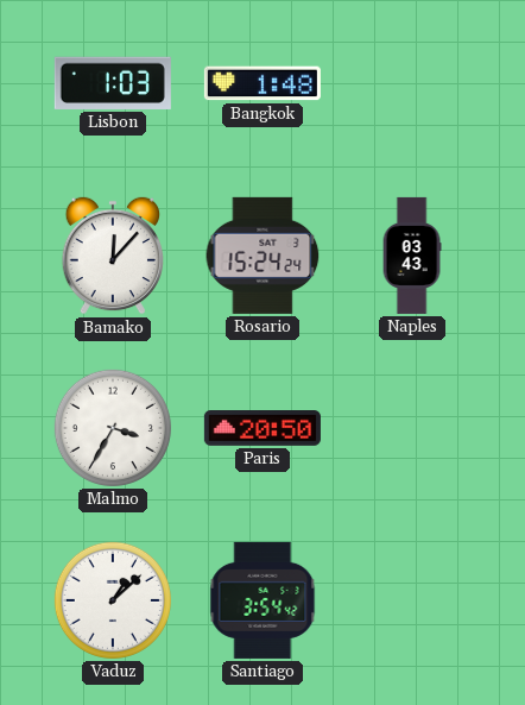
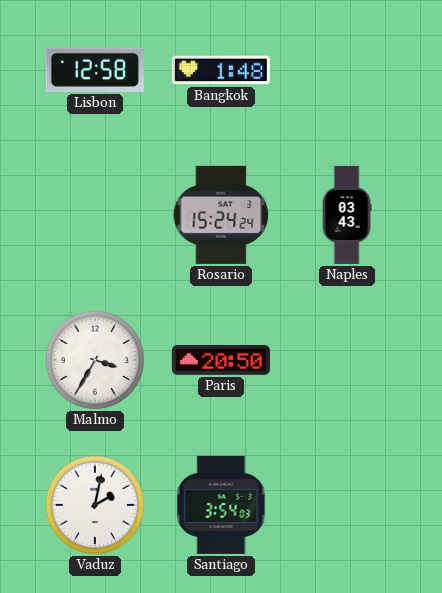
Lisbon: 1:03 -> 12:58
Bamako: 12:07 -> none
Vaduz: 1:08 -> 2:02
Santiago: 3:54:42 -> 3:54:03
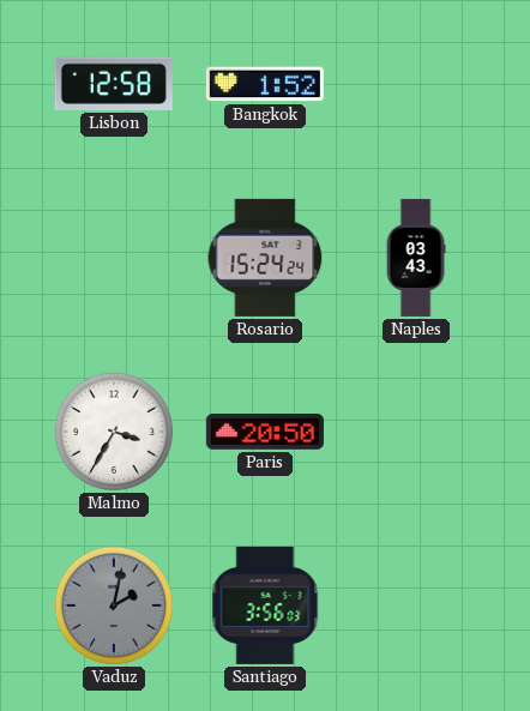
Bangkok: 1:48 -> 1:52
Vaduz dial: white -> grey
Santiago: 3:54 -> 3:56
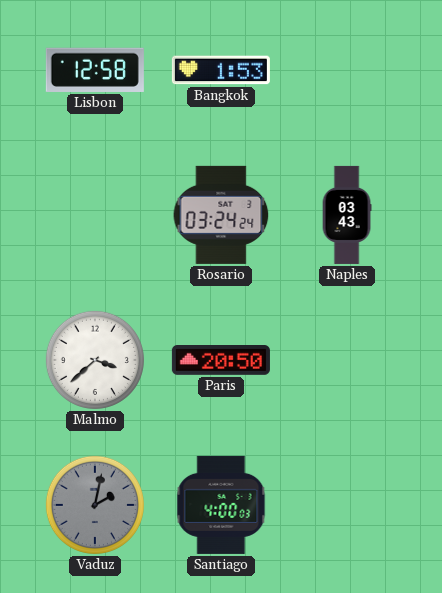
Bangkok: 1:52 -> 1:53
Rosario: 15:24 -> 03:24
Malmo: 3:35 -> 3:38
Santiago: 3:56 -> 4:00
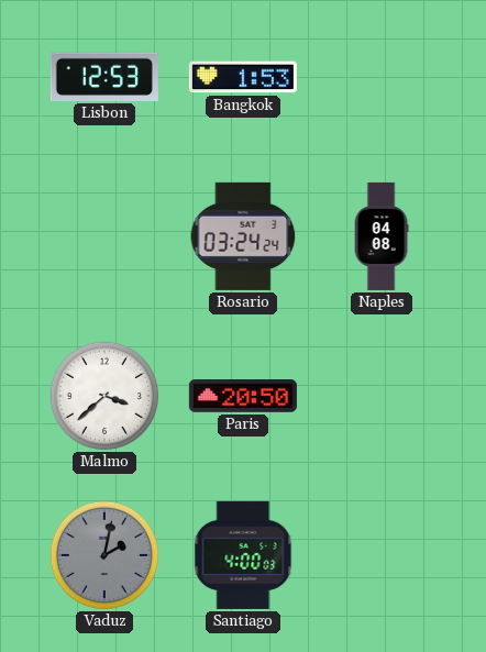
Lisbon: 12:58 -> 12:53
Naples: 03:43 -> 04:08
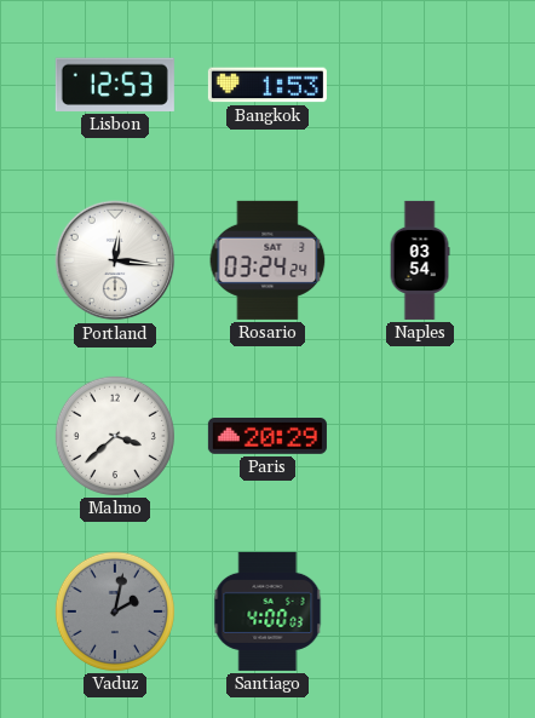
Portland: none -> 12:16
Naples: 04:08 -> 03:54
Paris: 20:50 -> 20:29
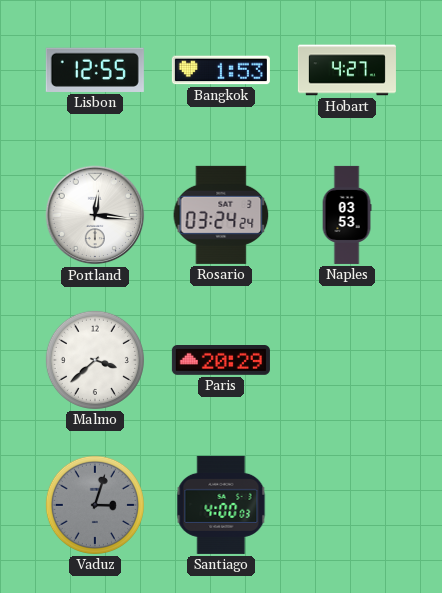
Lisbon: 12:53 -> 12:55
Hobart: none -> 4:27
Naples: 03:54 -> 03:53
Vaduz: 2:02 -> 3:03
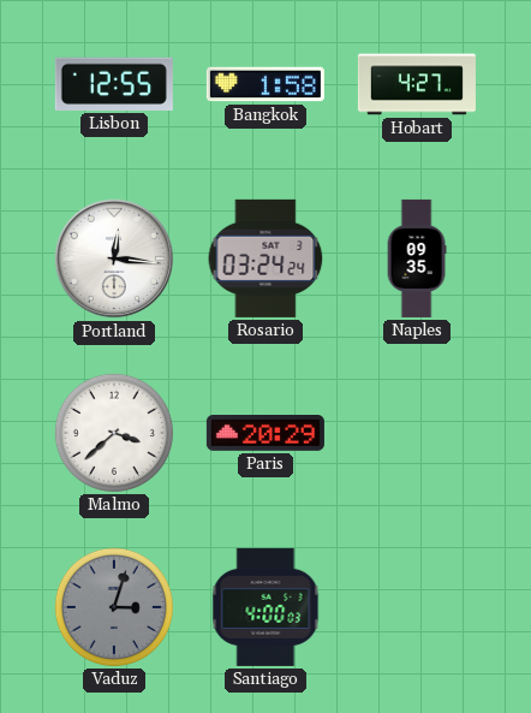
Bangkok: 1:53 -> 1:58
Naples: 03:53 -> 09:35
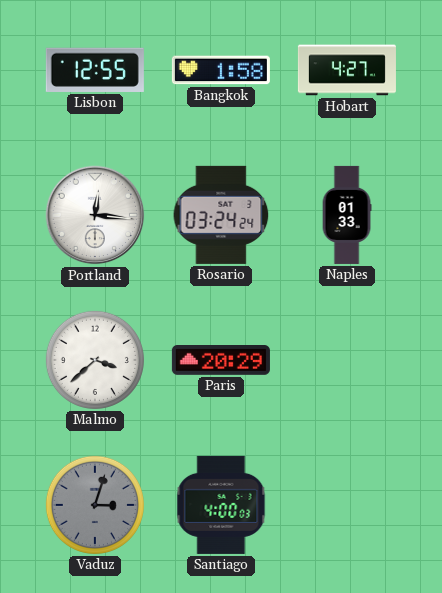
Naples: 09:35 -> 01:33
